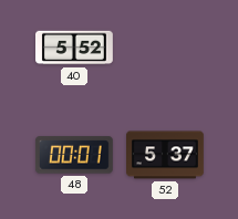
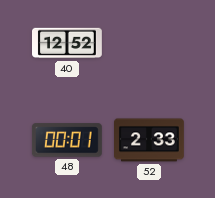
40: 5:52 -> 12:52
52: 5:37 -> 2:33
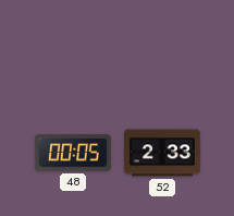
40: 12:52 -> none
48: 00:01 -> 00:05
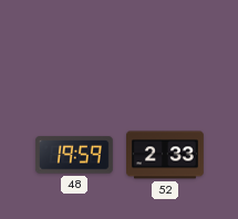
48: 00:05 -> 19:59
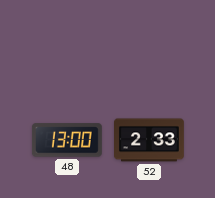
48: 19:59 -> 13:00
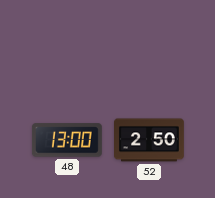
52: 2:33 -> 2:50
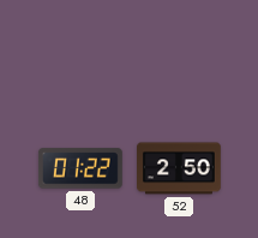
48: 13:00 -> 01:22
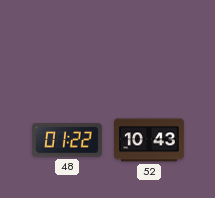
52: 2:50 -> 10:43
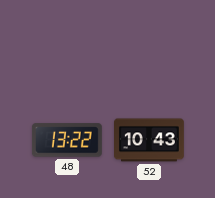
48: 01:22 -> 13:22
